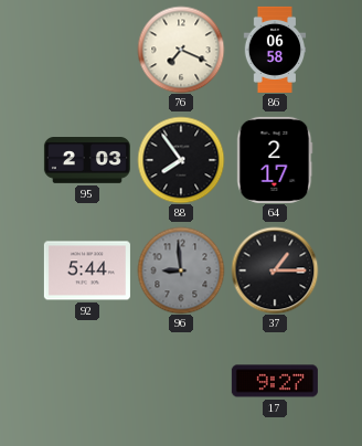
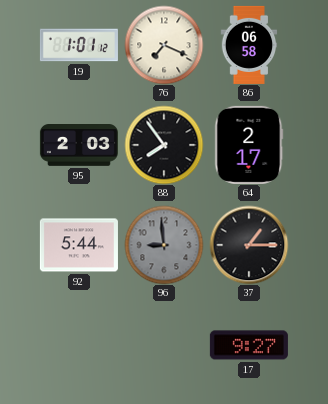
19: none -> 1:01
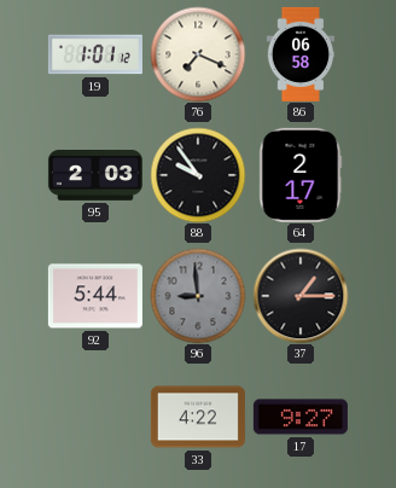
88: 7:54 -> 9:54
33: none -> 4:22
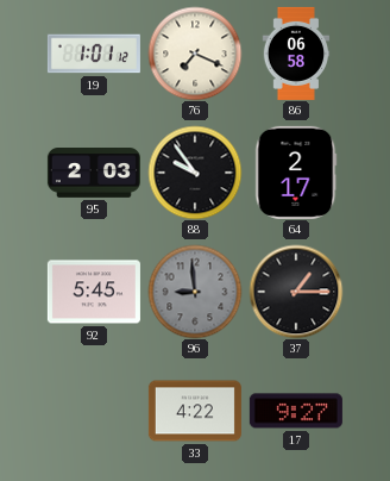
92: 5:44 -> 5:45
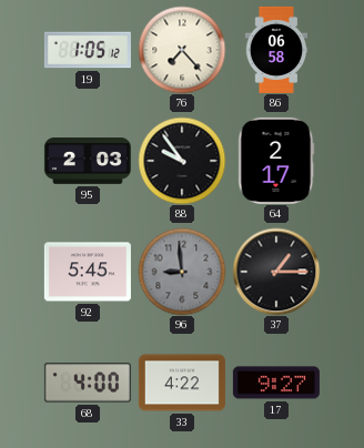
19: 1:01 -> 1:05
76: 7:19 -> 7:23
68: none -> 4:00
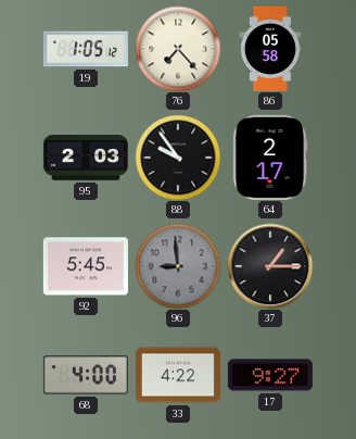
86: 06:58 -> 05:58
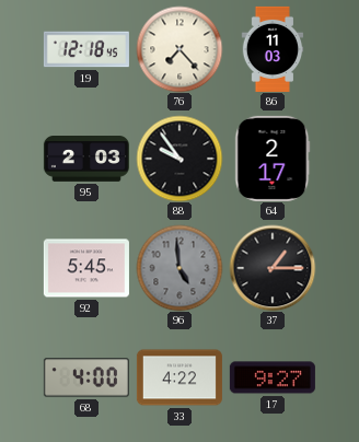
19: 1:05 -> 12:18
86: 05:58 -> 11:03
96: 8:59 -> 4:59
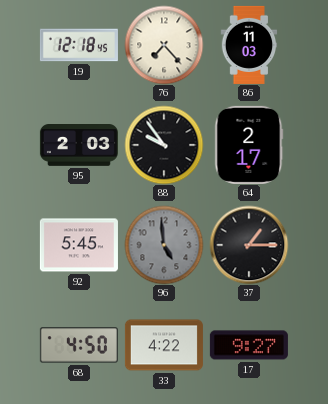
68: 4:00 -> 4:50
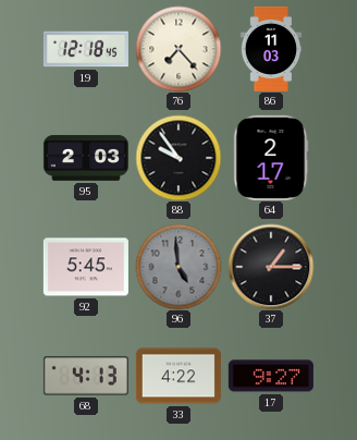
68: 4:50 -> 4:13
